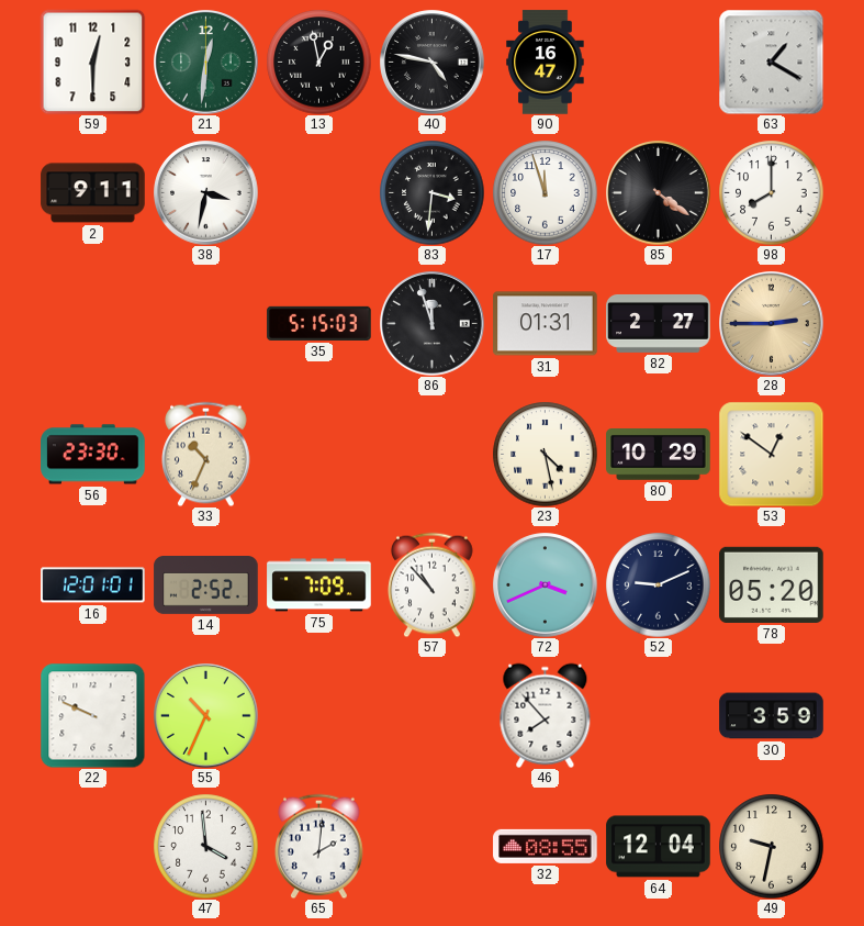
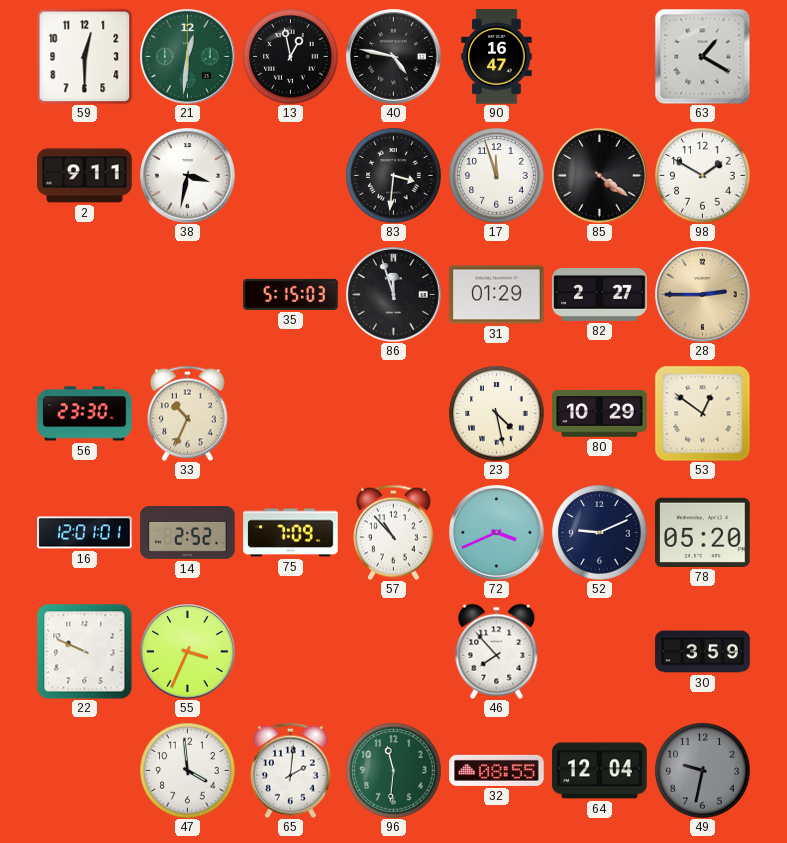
98: 8:00 -> 1:50
31: 01:31 -> 01:29
55: 10:34 -> 3:34
96: none -> 11:31
49 dial: cream -> grey
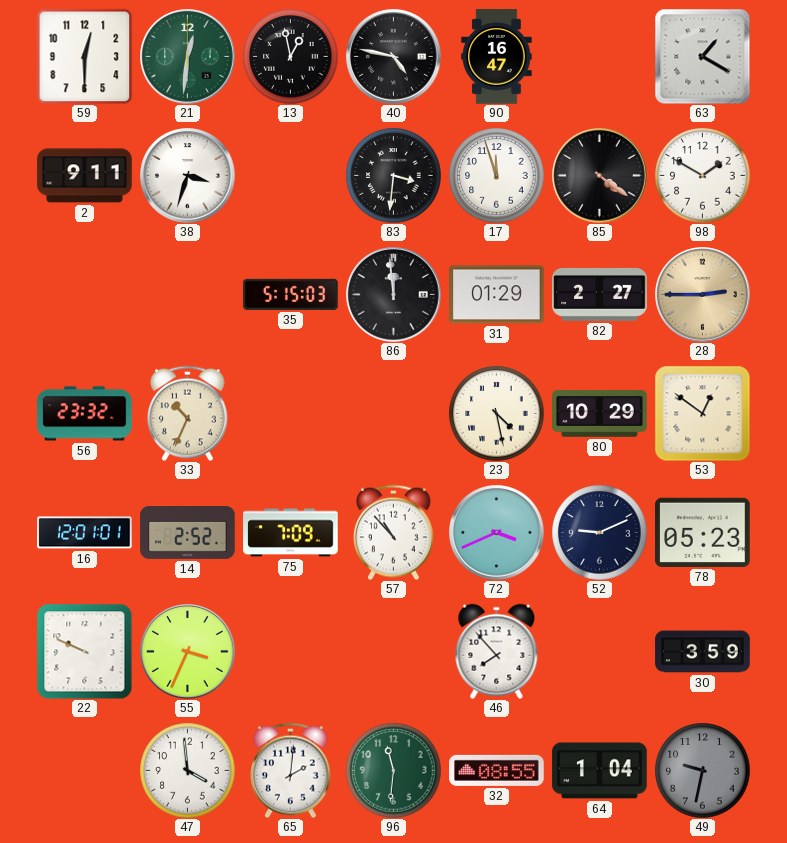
38: 3:32 -> 3:33
86: 11:57 -> 11:59
56: 23:30 -> 23:32
78: 05:20 -> 05:23
64: 12:04 -> 1:04
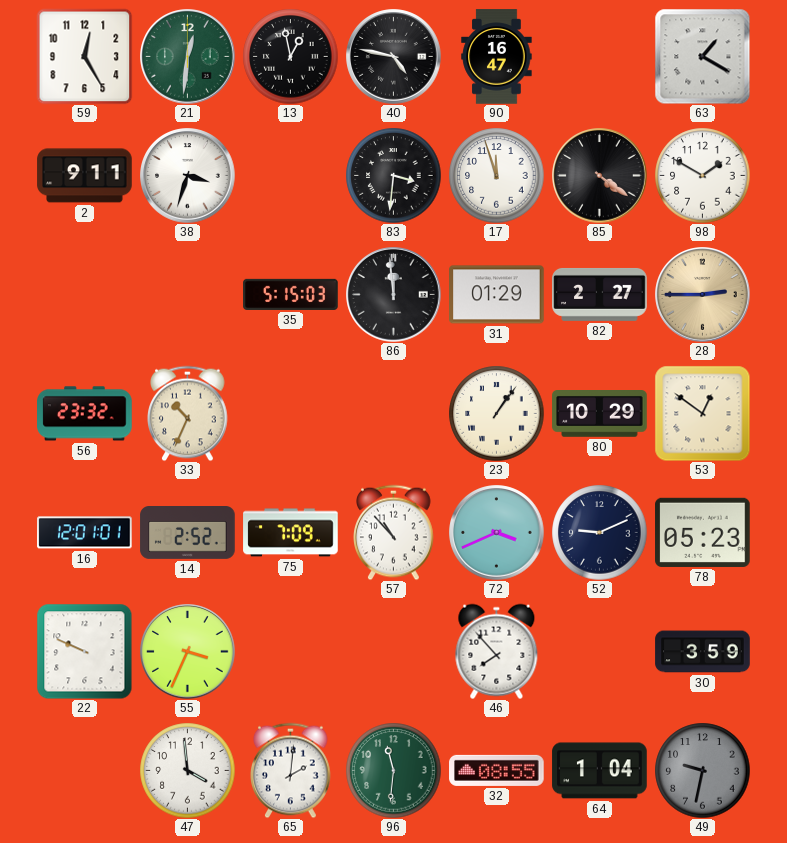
59: 12:30 -> 12:25
23: 4:28 -> 1:06
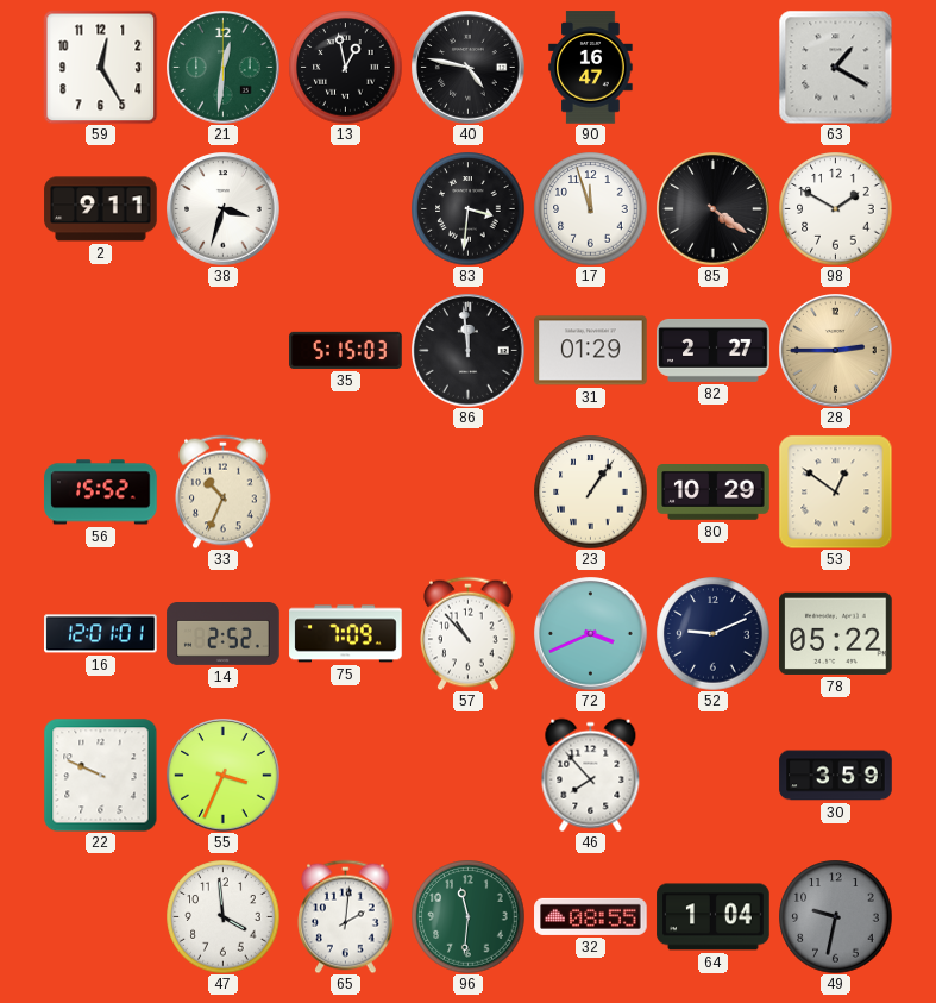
56: 23:32 -> 15:52
78: 05:23 -> 05:22
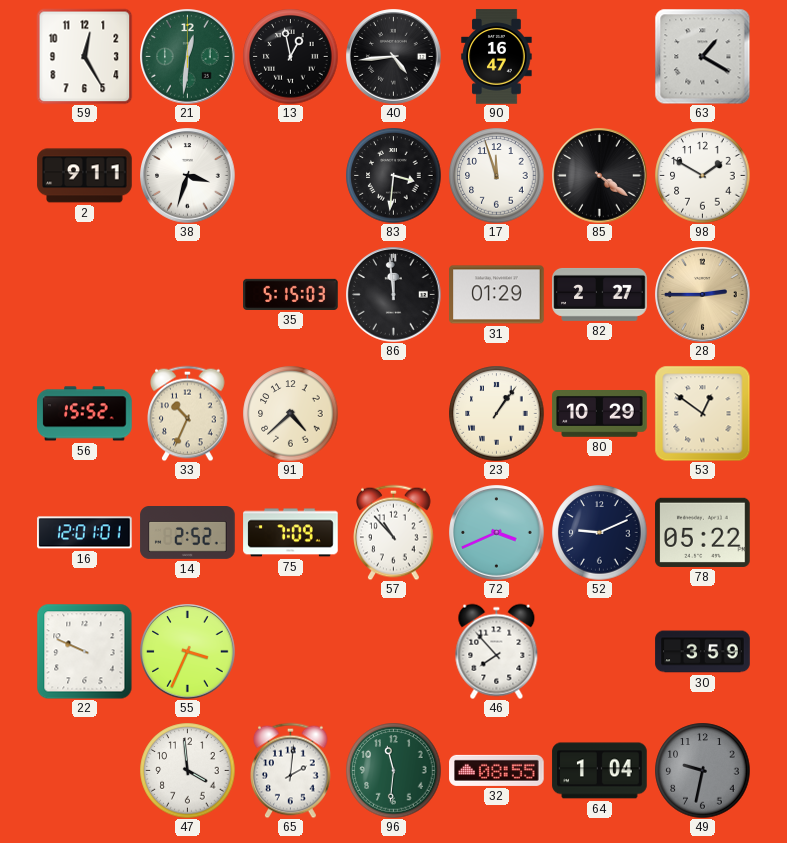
40: 4:47 -> 4:44
91: none -> 4:38
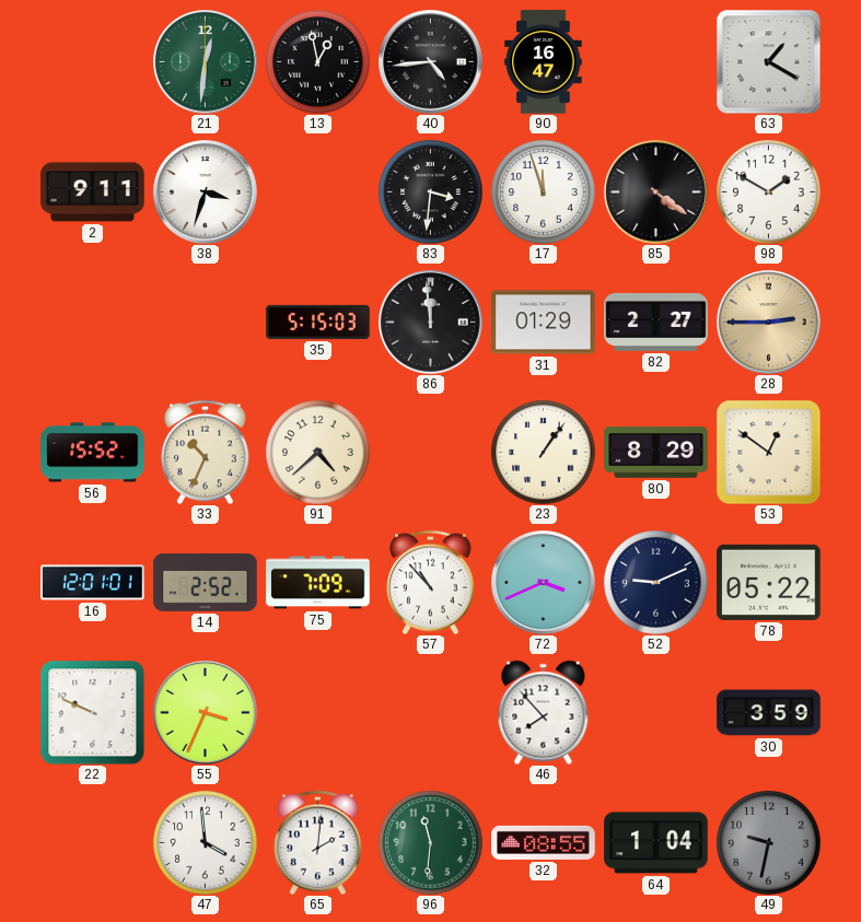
59: 12:25 -> none
80: 10:29 -> 8:29
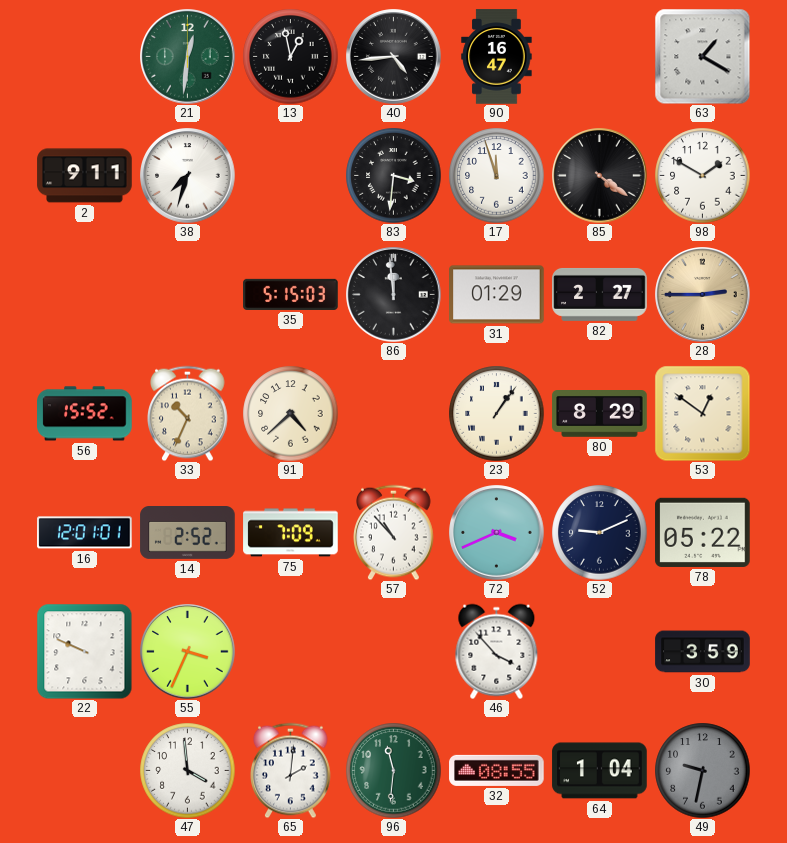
38: 3:33 -> 7:33
46: 7:53 -> 3:53
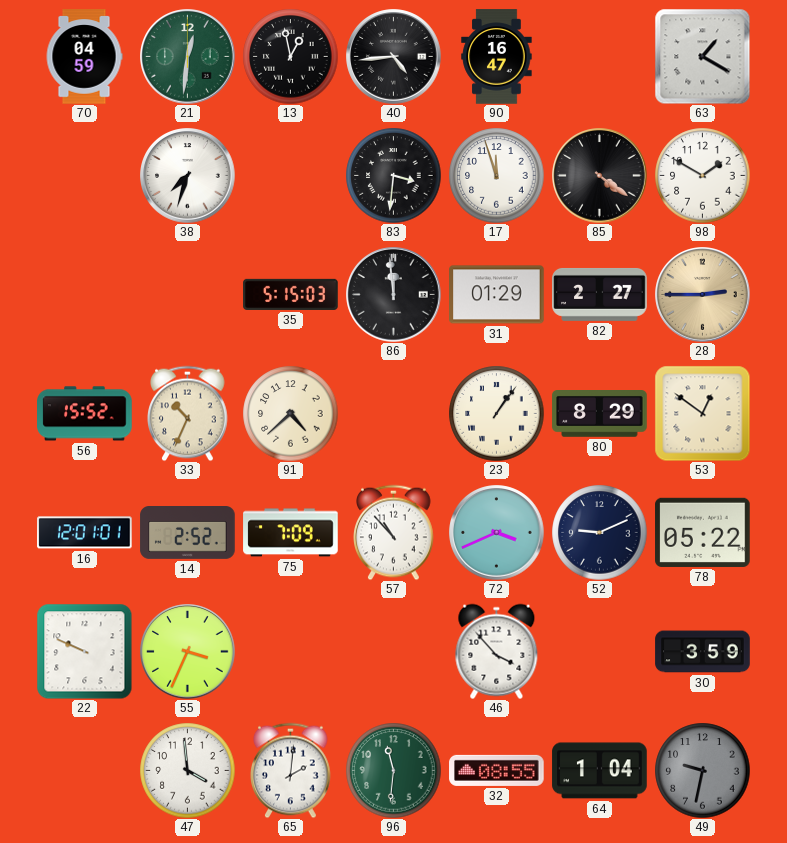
70: none -> 04:59
2: 9:11 -> none
